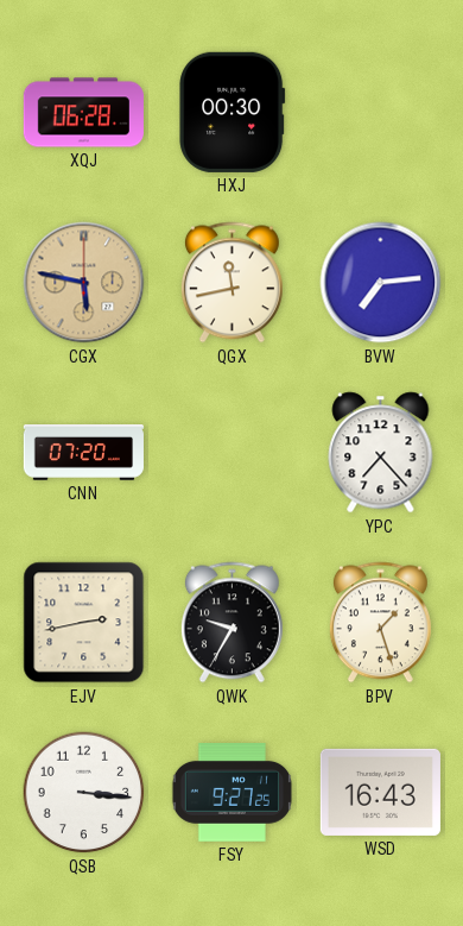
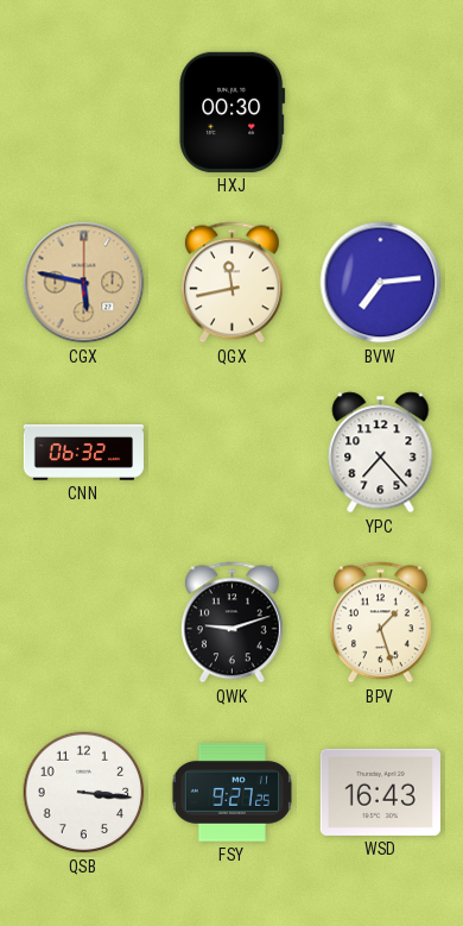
XQJ: 06:28 -> none
CNN: 07:20 -> 06:32
EJV: 2:43 -> none
QWK: 9:35 -> 9:12
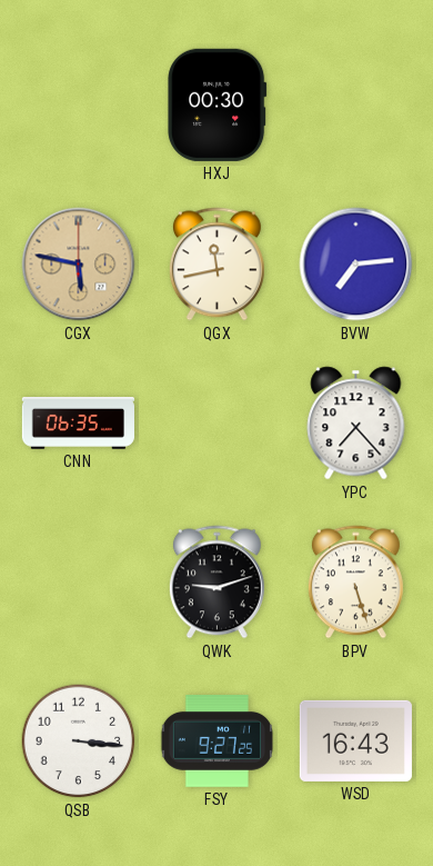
CNN: 06:32 -> 06:35
BPV: 1:27 -> 5:27
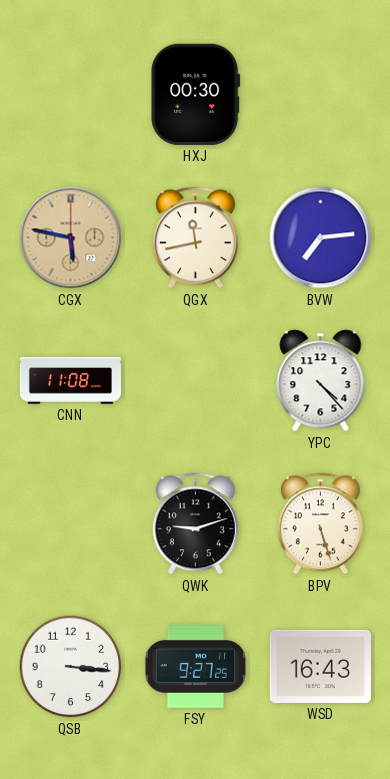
CNN: 06:35 -> 11:08
YPC: 7:23 -> 4:23
